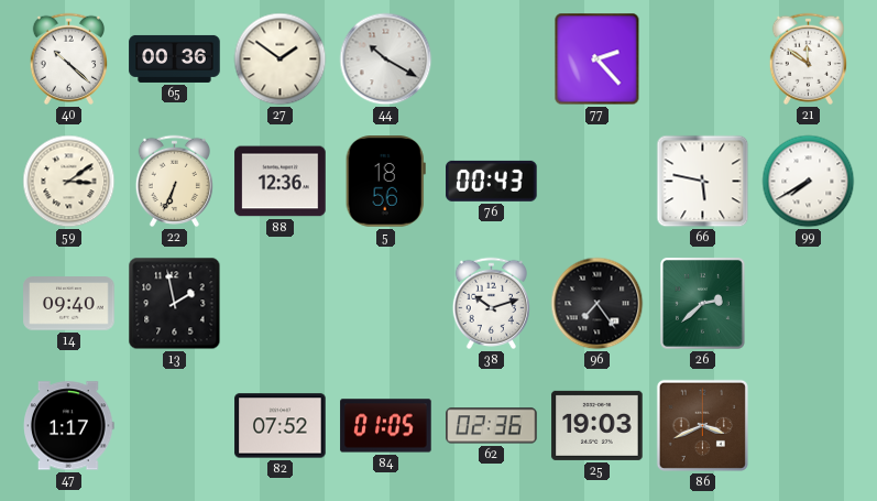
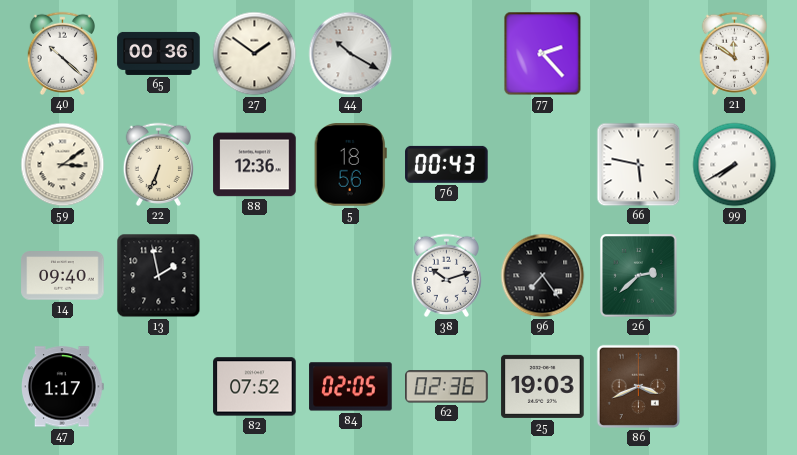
84: 01:05 -> 02:05
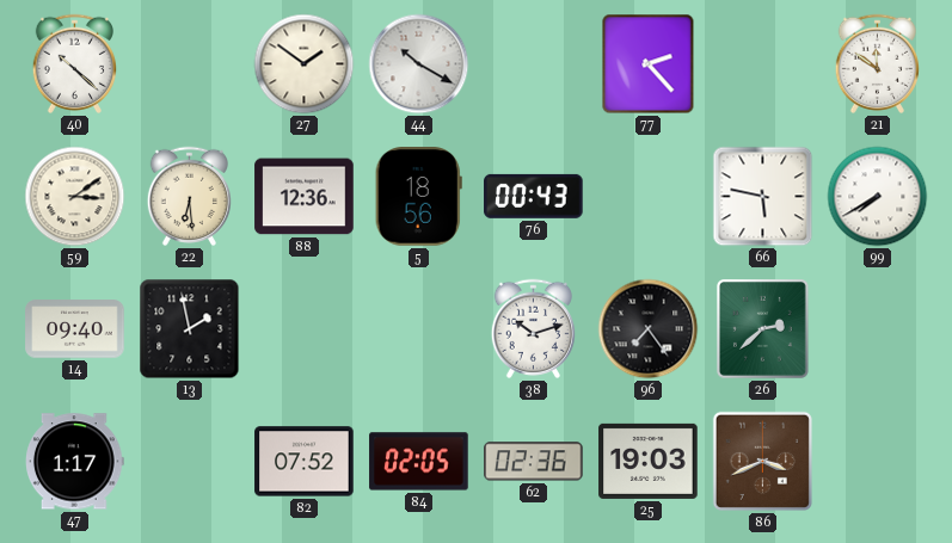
65: 00:36 -> none
22: 6:34 -> 6:29
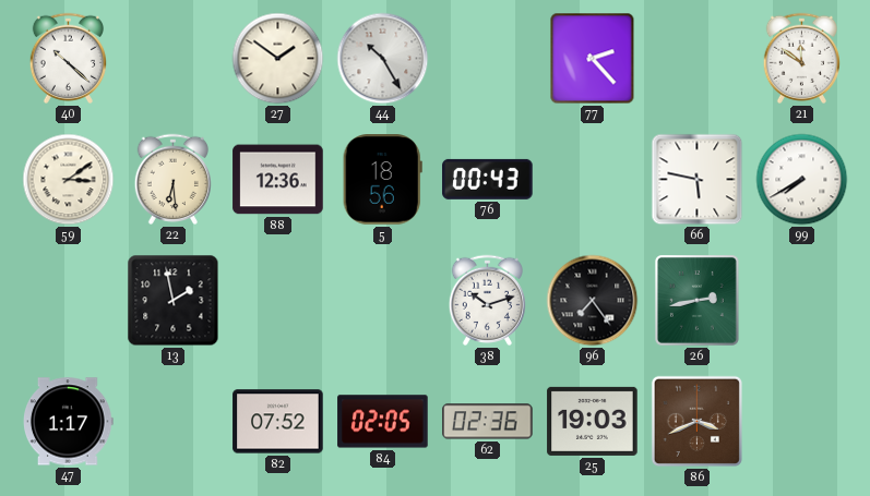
44: 10:20 -> 10:25
14: 09:40 -> none
26: 2:38 -> 2:43
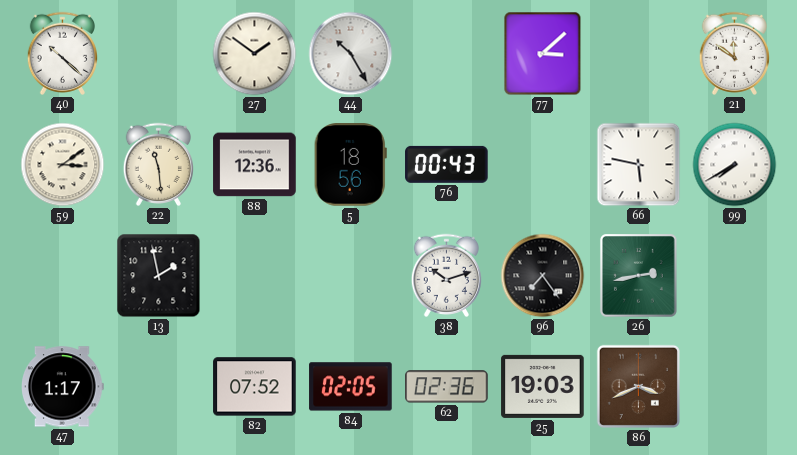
77: 2:23 -> 3:08
22: 6:29 -> 11:29
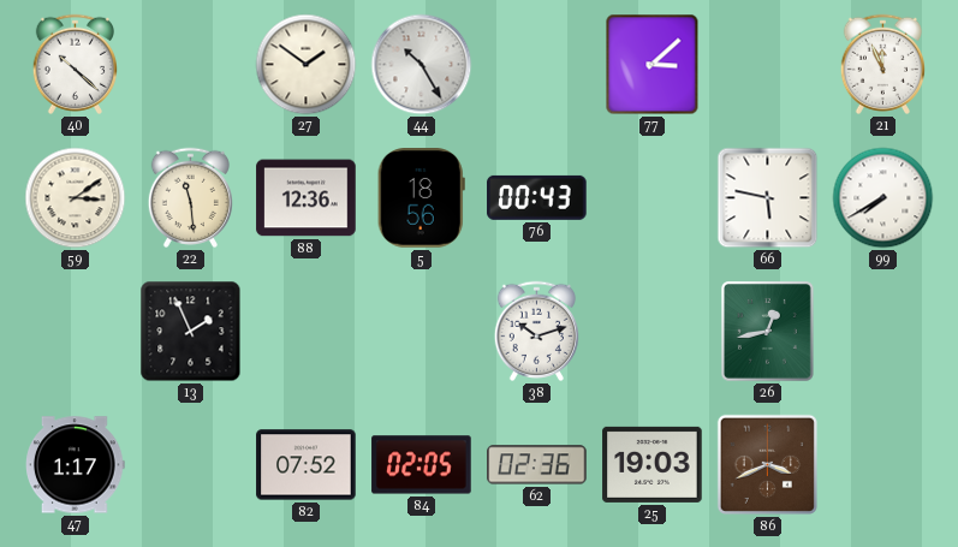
21: 11:51 -> 11:56
13: 1:58 -> 1:56
96: 7:24 -> none
26: 2:43 -> 12:43
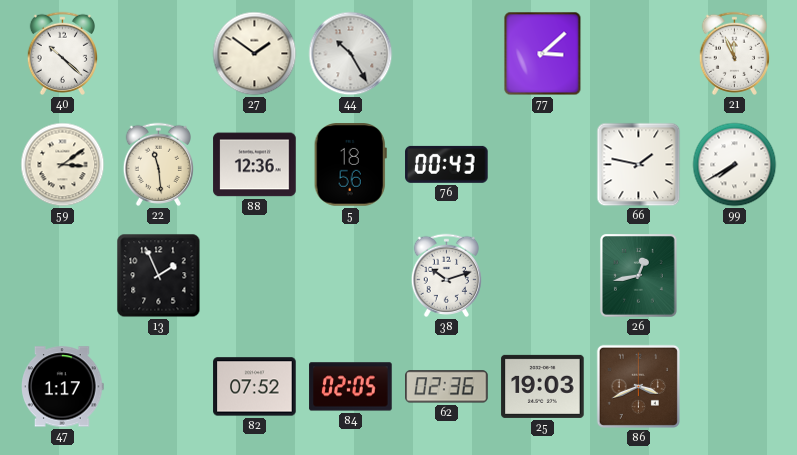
66: 5:47 -> 1:47
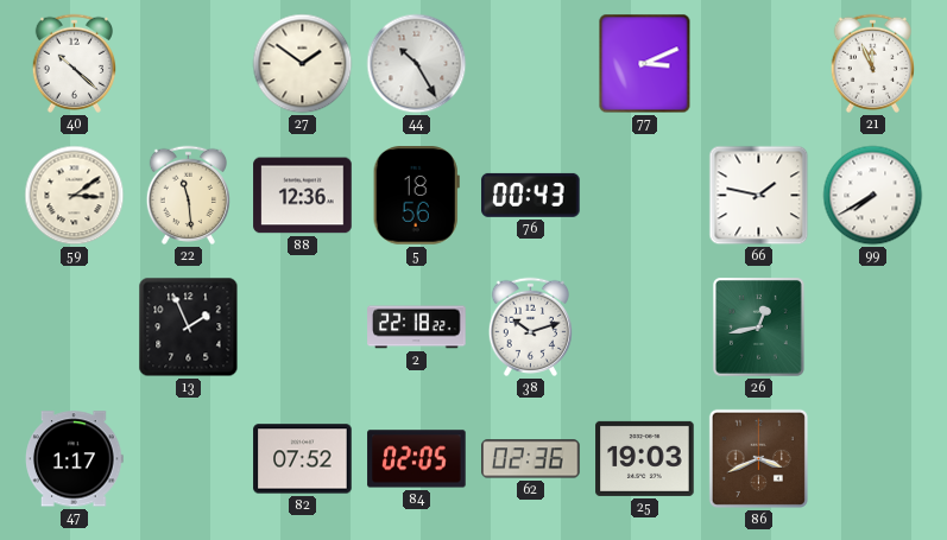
77: 3:08 -> 3:11
2: none -> 22:18
